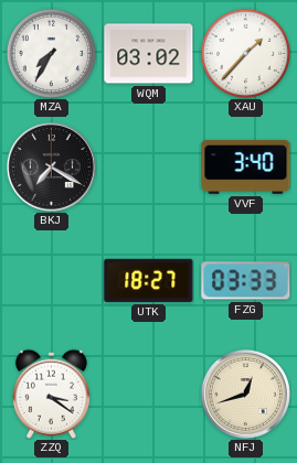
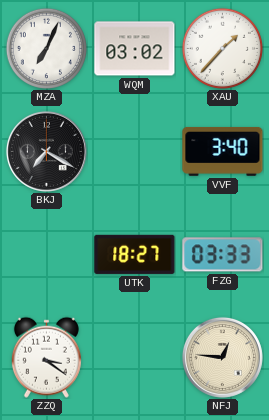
MZA: 7:35 -> 7:04
NFJ: 12:42 -> 12:46
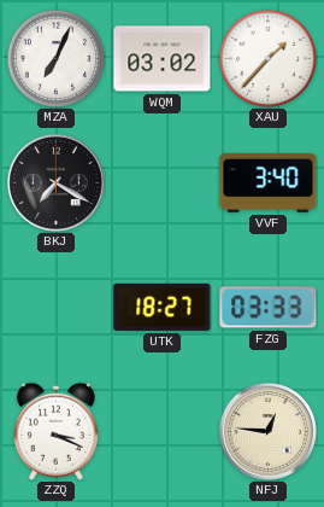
ZZQ: 3:21 -> 3:19
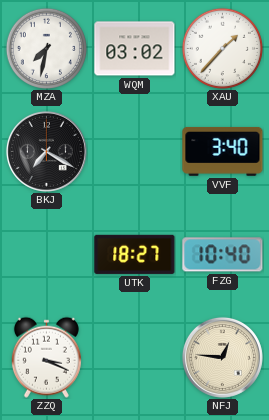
MZA: 7:04 -> 7:32
FZG: 03:33 -> 10:40
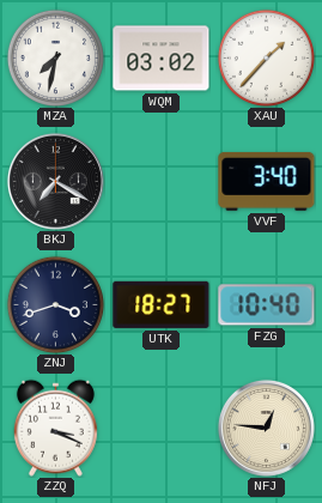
ZNJ: none -> 3:42
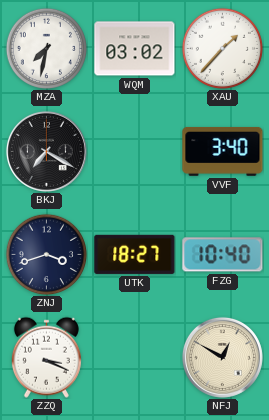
NFJ: 12:46 -> 12:50
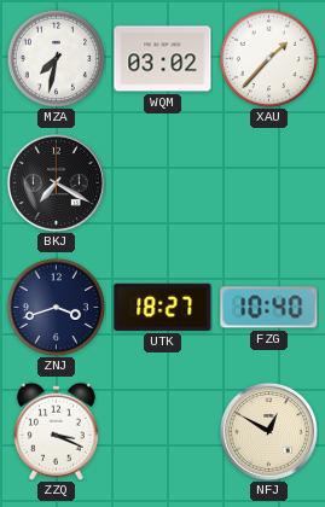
VVF: 3:40 -> none
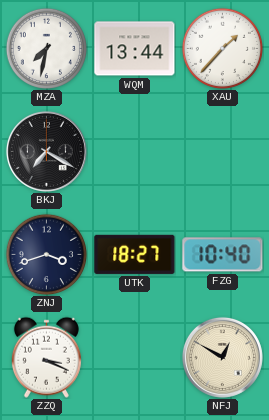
WQM: 03:02 -> 13:44
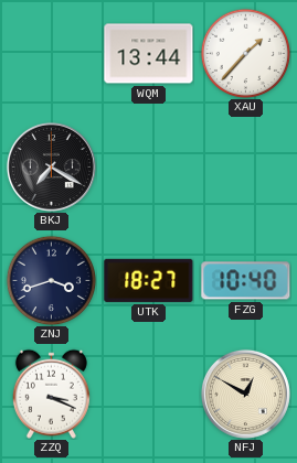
MZA: 7:32 -> none
